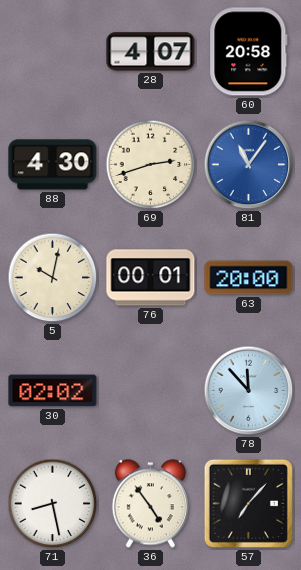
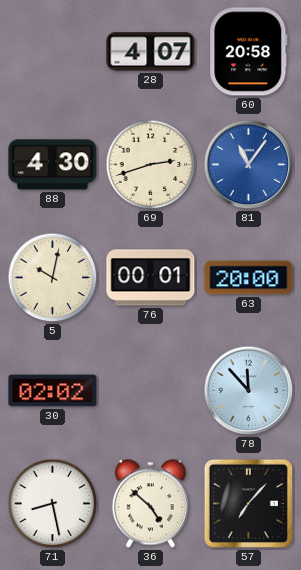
36: 4:54 -> 4:52
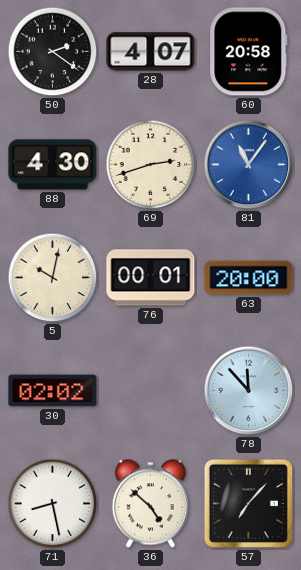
50: none -> 2:21
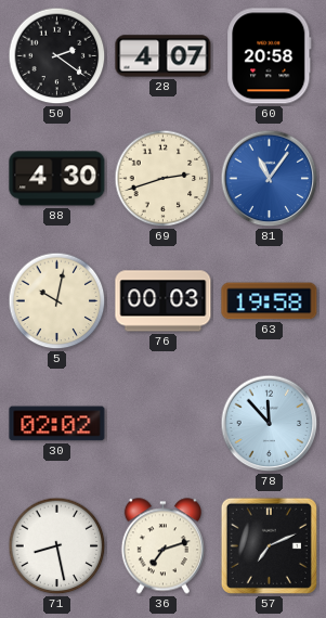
76: 00:01 -> 00:03
63: 20:00 -> 19:58
36: 4:52 -> 7:12
57: 7:07 -> 7:11
